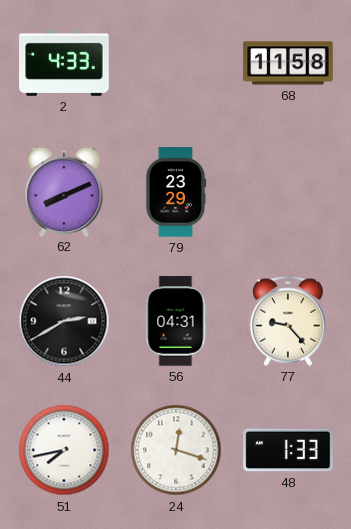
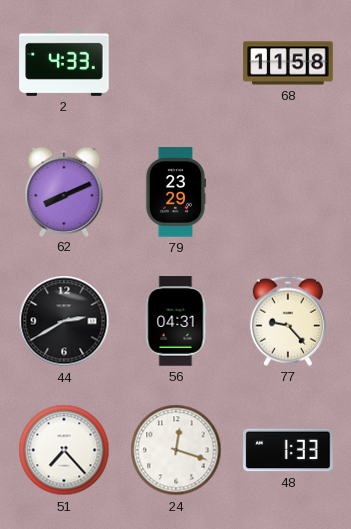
51: 7:43 -> 7:23
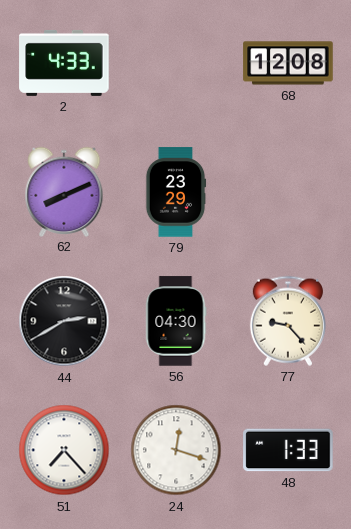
68: 11:58 -> 12:08
56: 04:31 -> 04:30
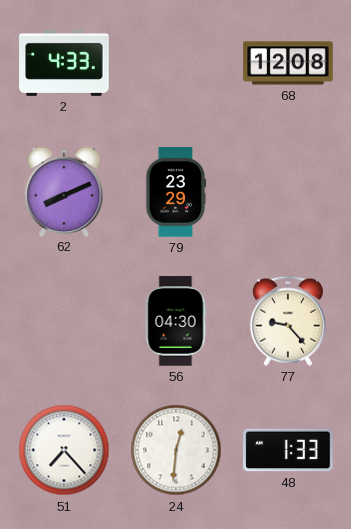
44: 2:40 -> none
24: 12:18 -> 12:31
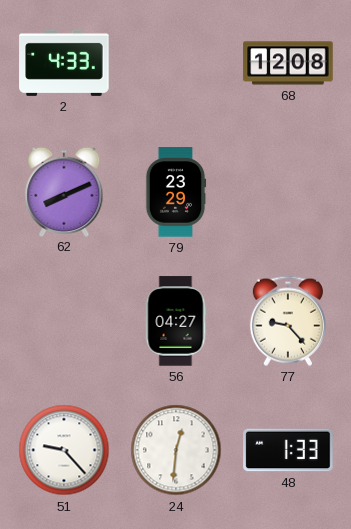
56: 04:30 -> 04:27
51: 7:23 -> 9:23
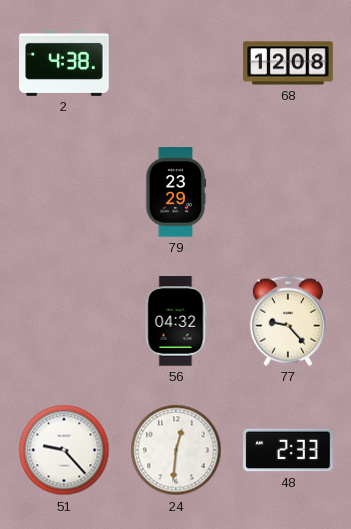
2: 4:33 -> 4:38
62: 8:11 -> none
56: 04:27 -> 04:32
48: 1:33 -> 2:33
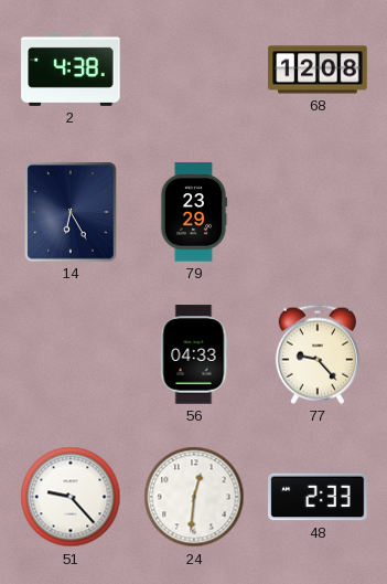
14: none -> 6:25
56: 04:32 -> 04:33
